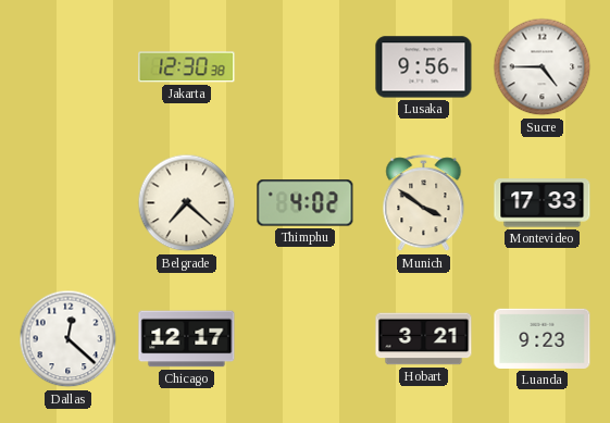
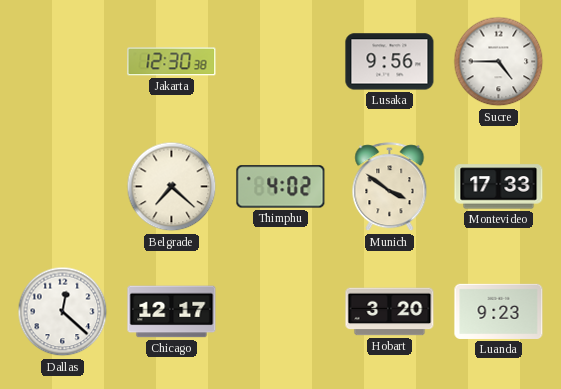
Hobart: 3:21 -> 3:20
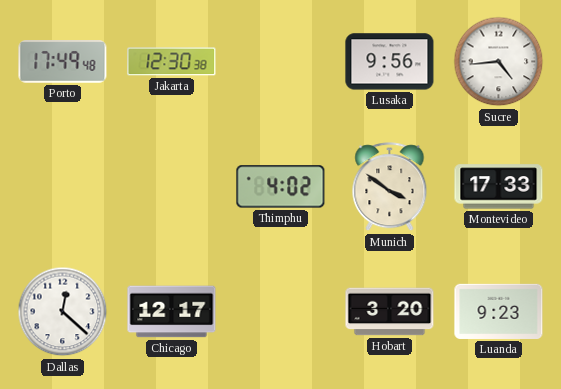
Porto: none -> 17:49
Sucre: 4:45 -> 4:44
Belgrade: 7:22 -> none
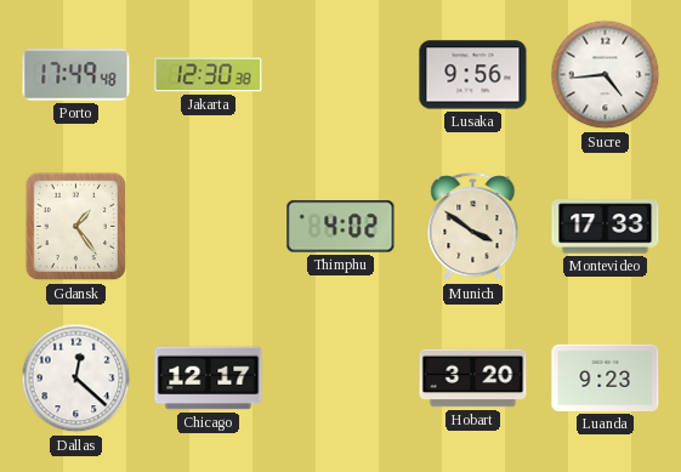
Gdansk: none -> 1:24
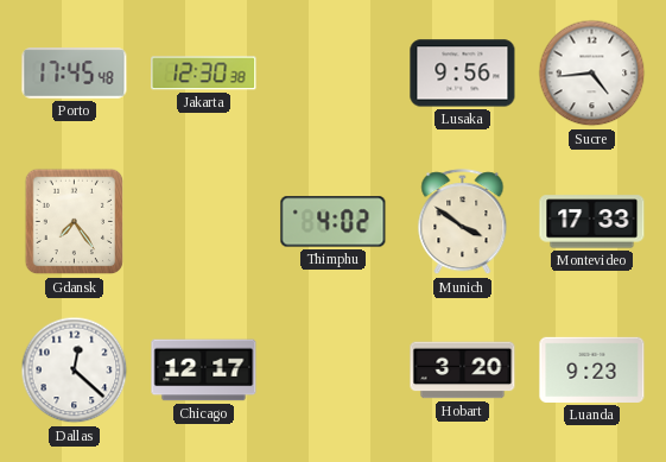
Porto: 17:49 -> 17:45
Gdansk: 1:24 -> 7:24
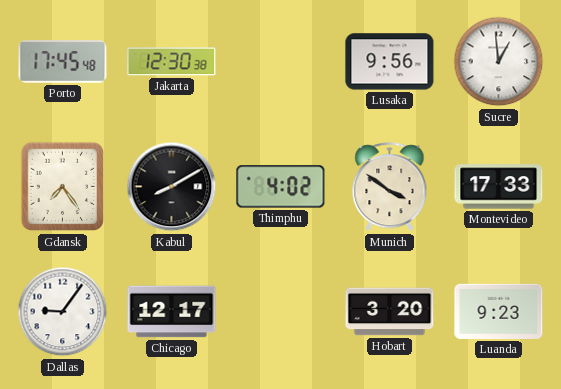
Sucre: 4:44 -> 12:59
Kabul: none -> 8:10
Dallas: 12:22 -> 9:06
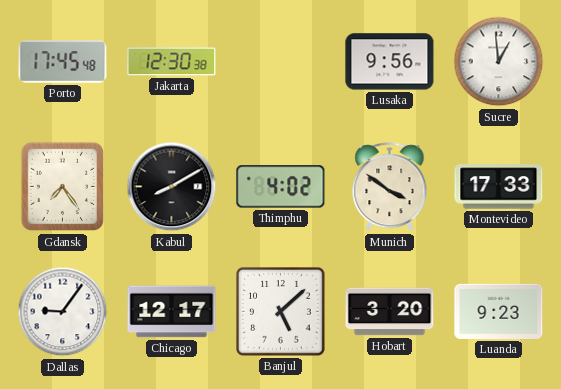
Banjul: none -> 5:08
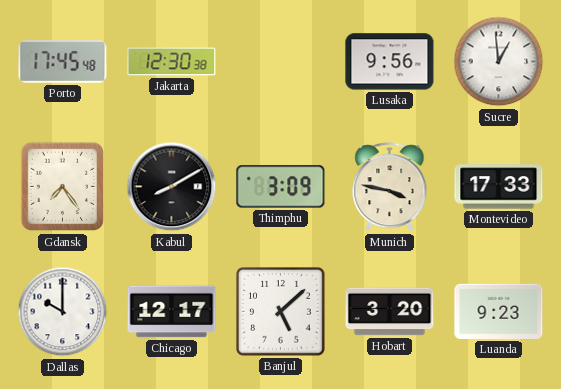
Thimphu: 4:02 -> 3:09
Munich: 3:51 -> 3:47
Dallas: 9:06 -> 10:00
